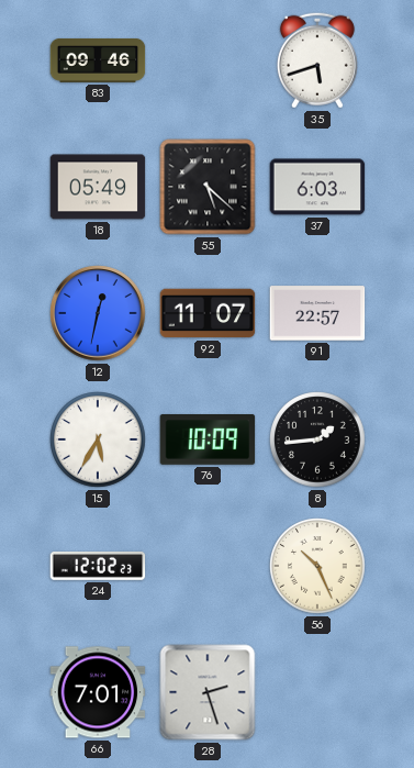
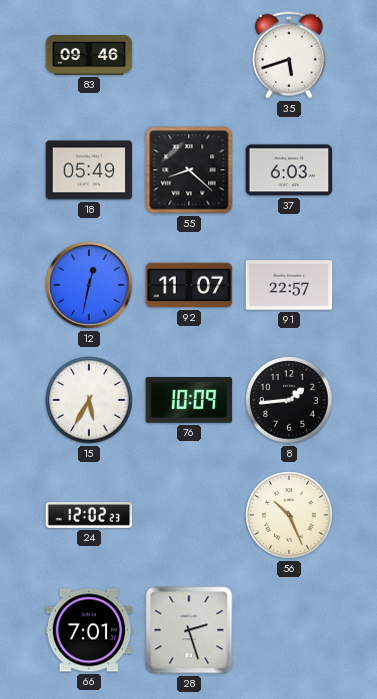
55: 5:22 -> 8:22
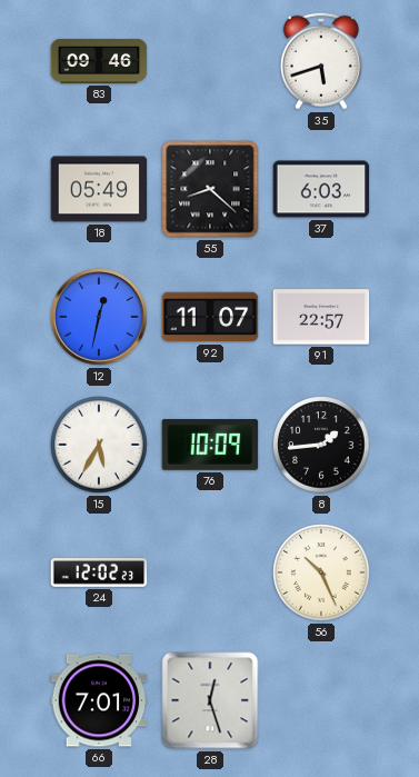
28: 2:27 -> 12:27
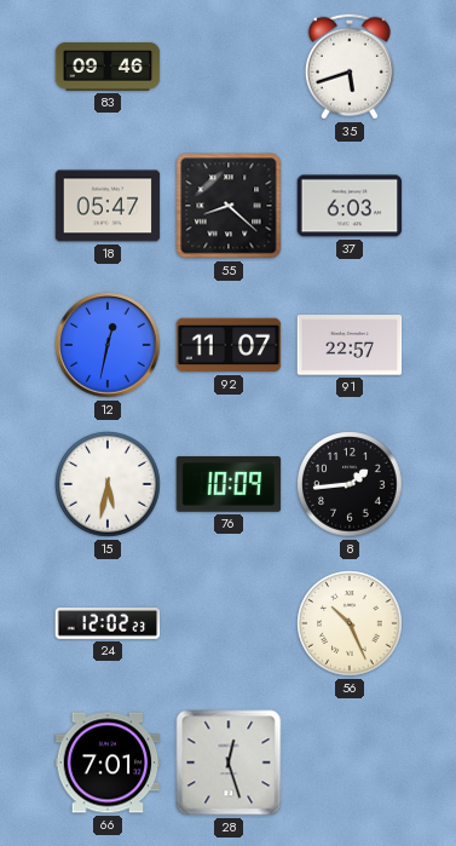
18: 05:49 -> 05:47
15: 5:35 -> 5:32
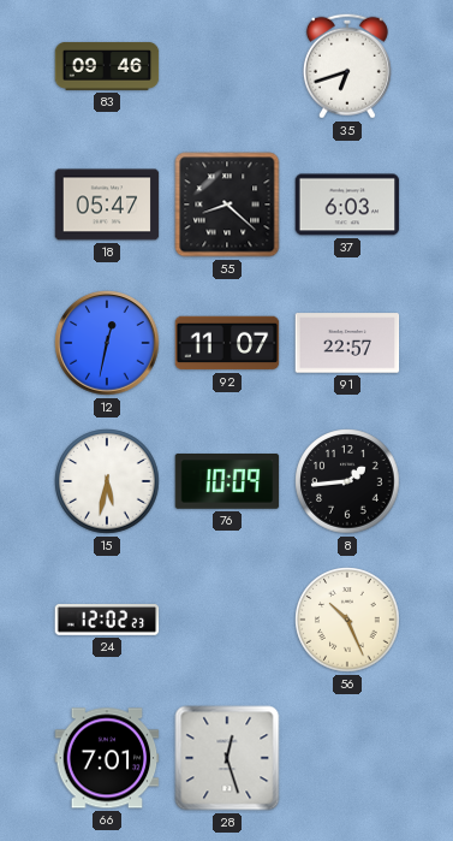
35: 5:42 -> 6:42
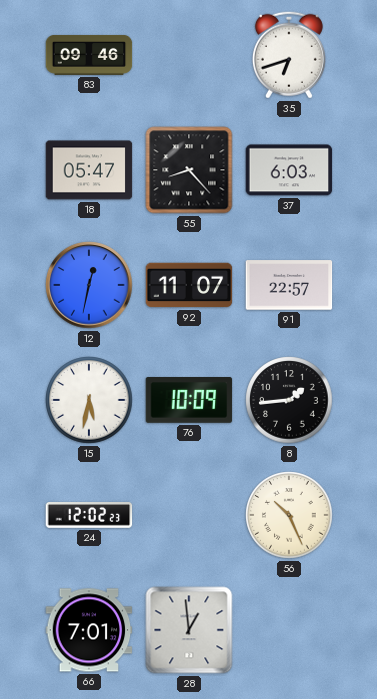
55: 8:22 -> 8:23
28: 12:27 -> 12:59
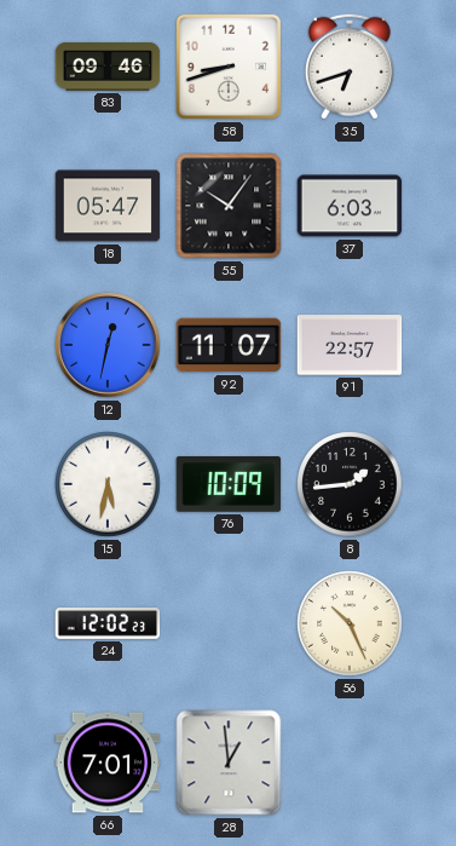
58: none -> 8:42
55: 8:23 -> 10:06
